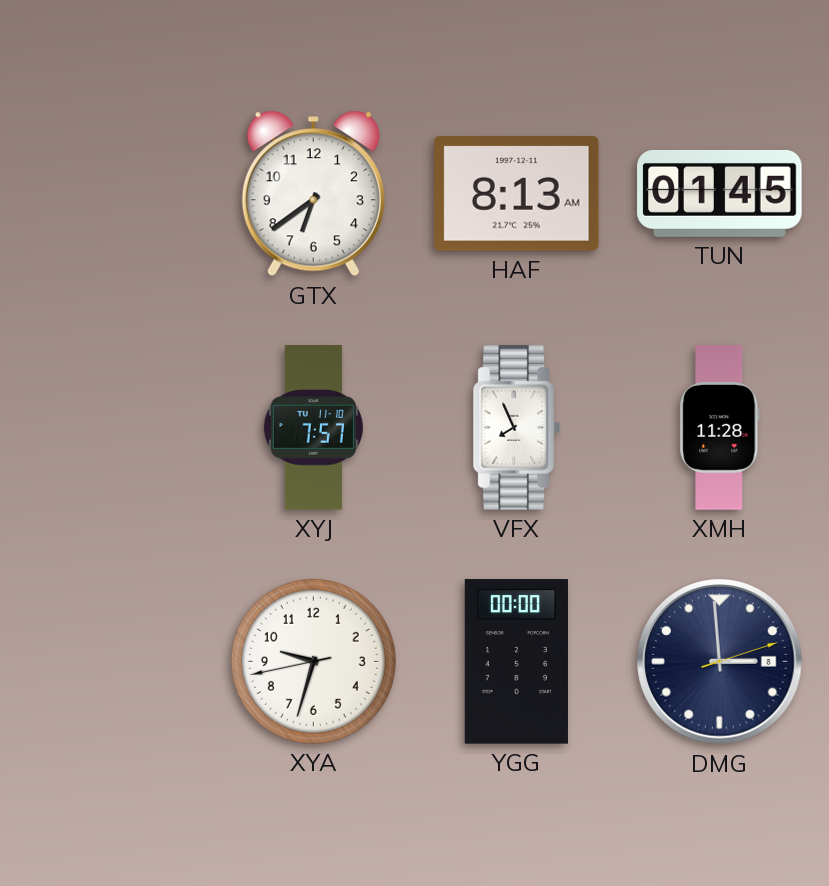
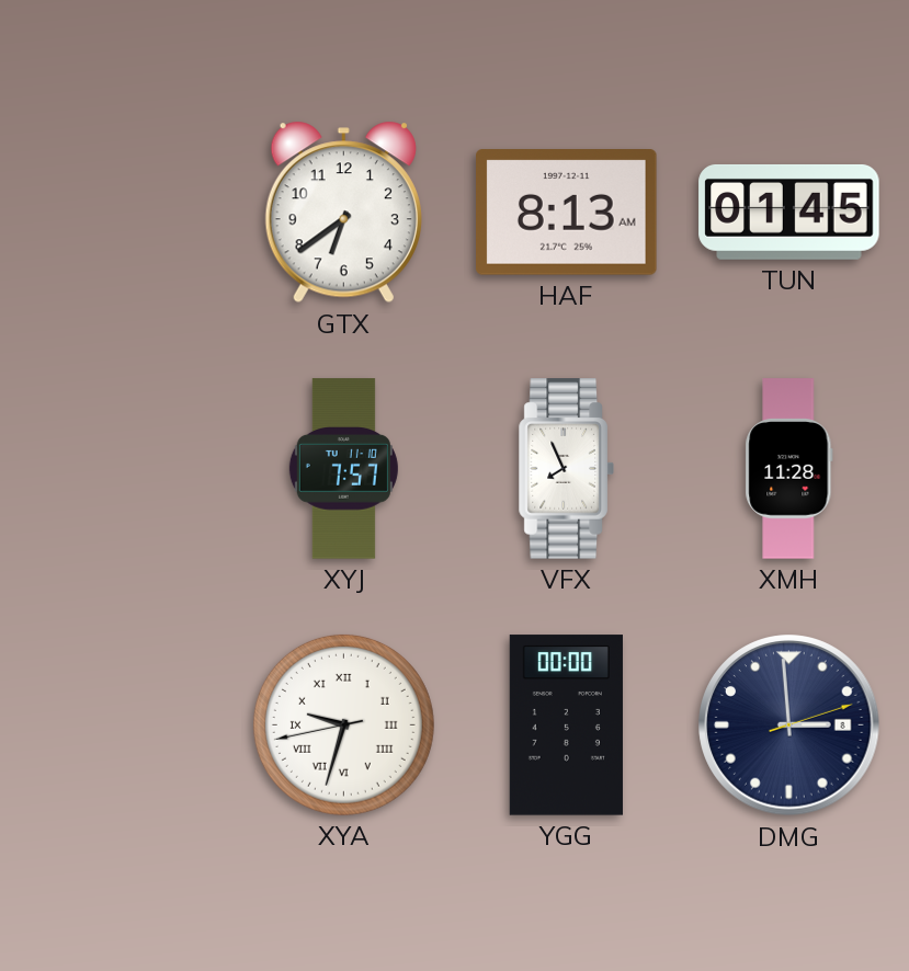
XYA numerals: Arabic -> Roman
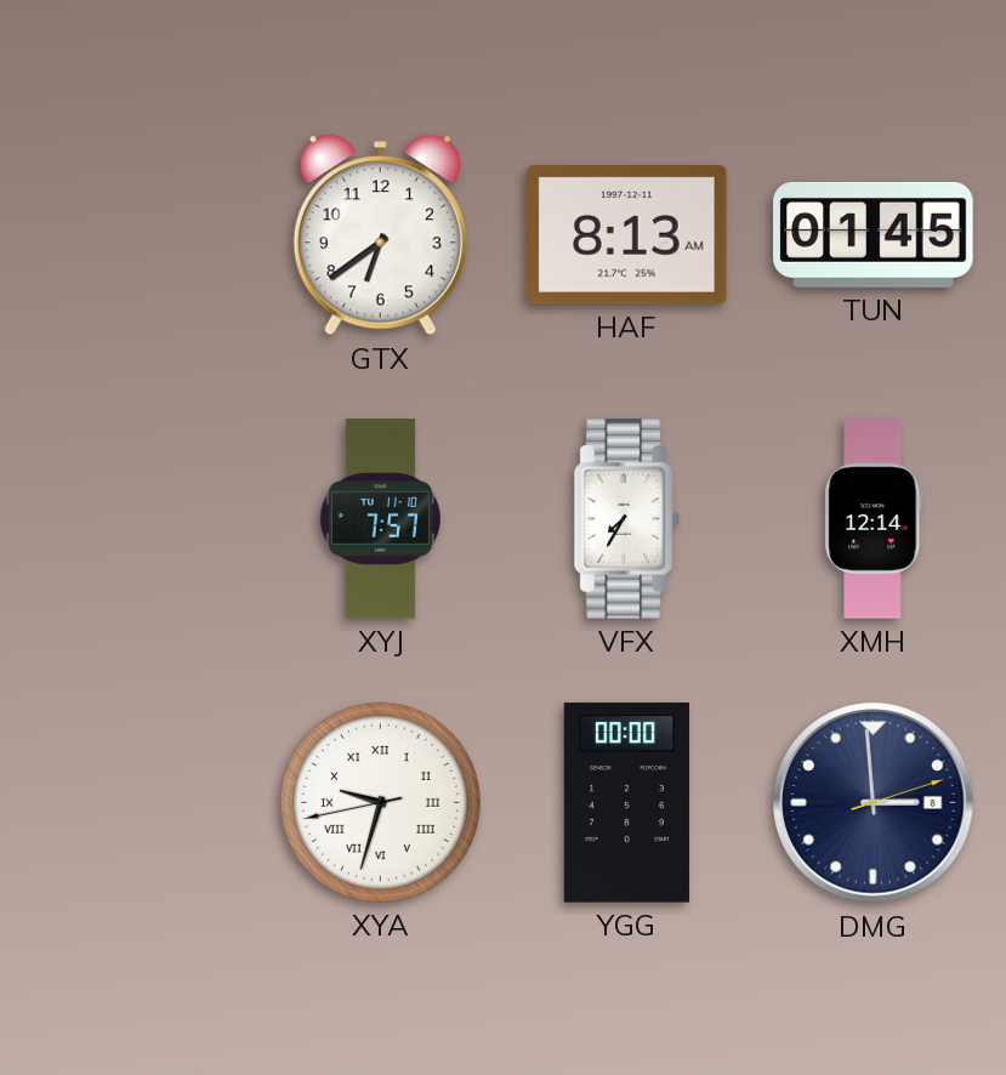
VFX: 7:56 -> 7:35
XMH: 11:28 -> 12:14
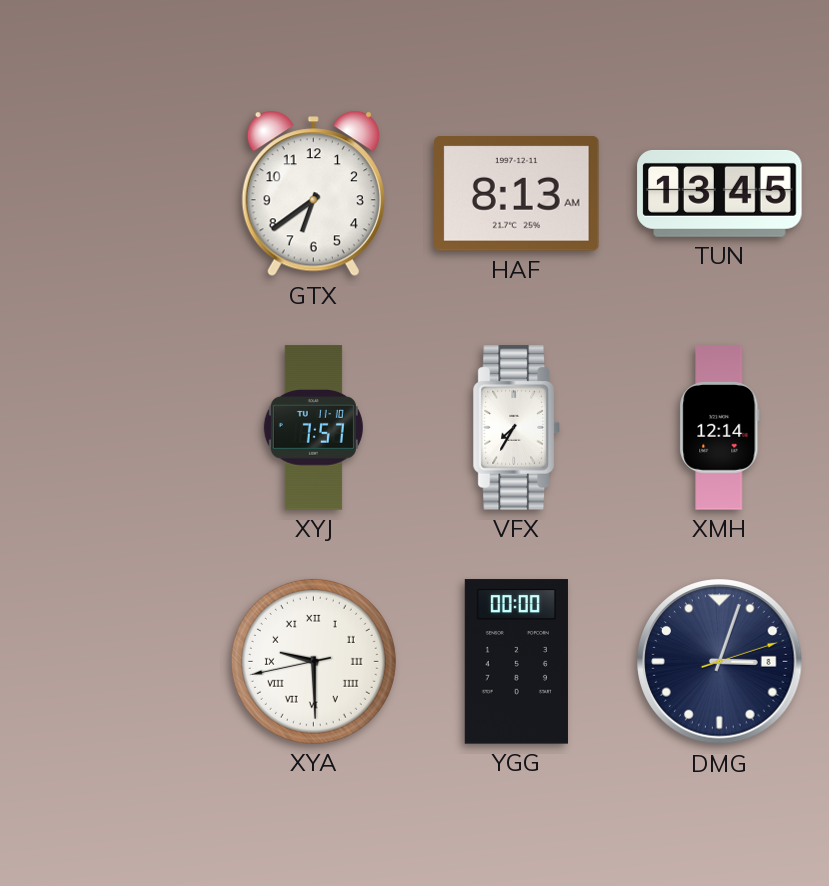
TUN: 01:45 -> 13:45
XYA: 9:32 -> 9:29
DMG: 2:59 -> 3:03
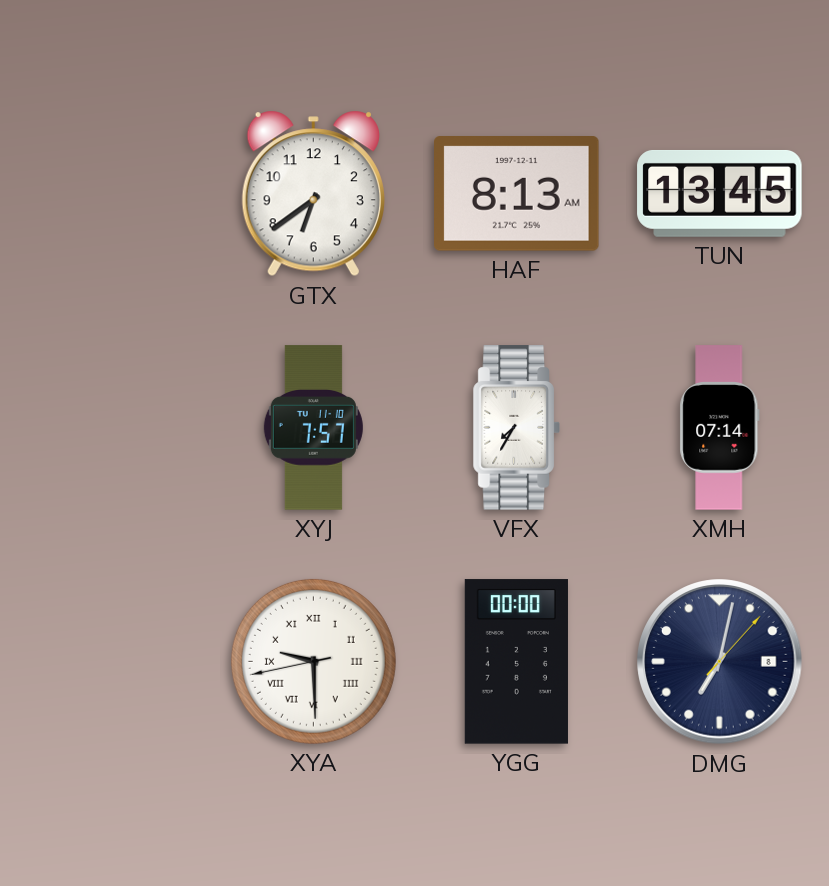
XMH: 12:14 -> 07:14
DMG: 3:03 -> 7:02
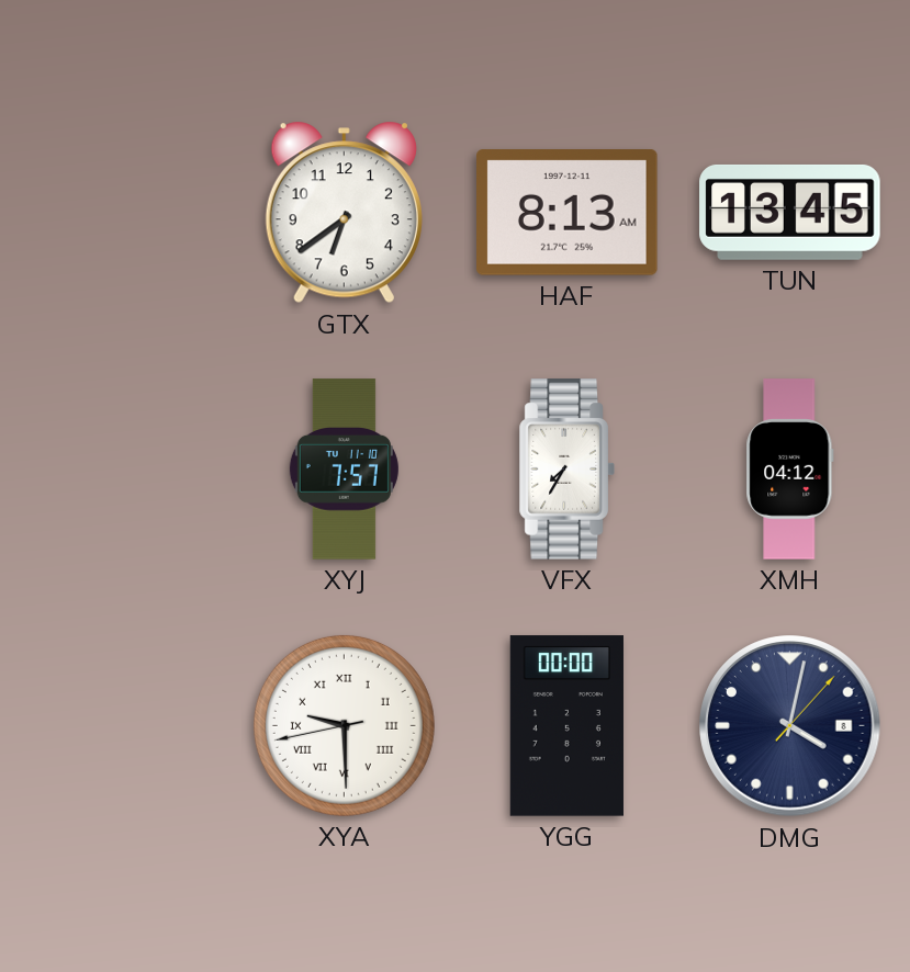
XMH: 07:14 -> 04:12
DMG: 7:02 -> 4:02
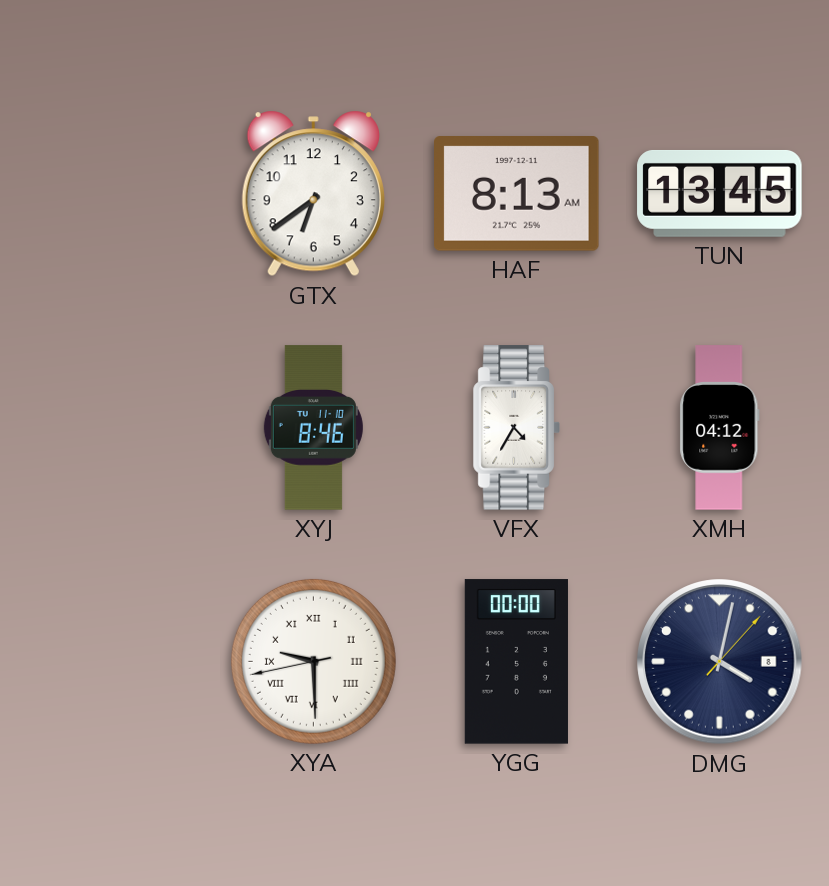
XYJ: 7:57 -> 8:46
VFX: 7:35 -> 4:35
